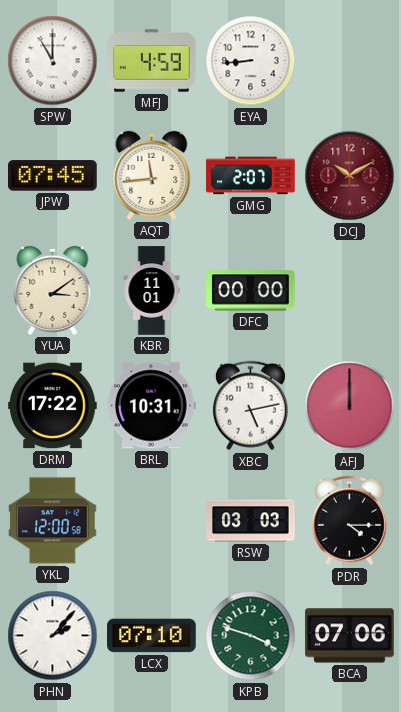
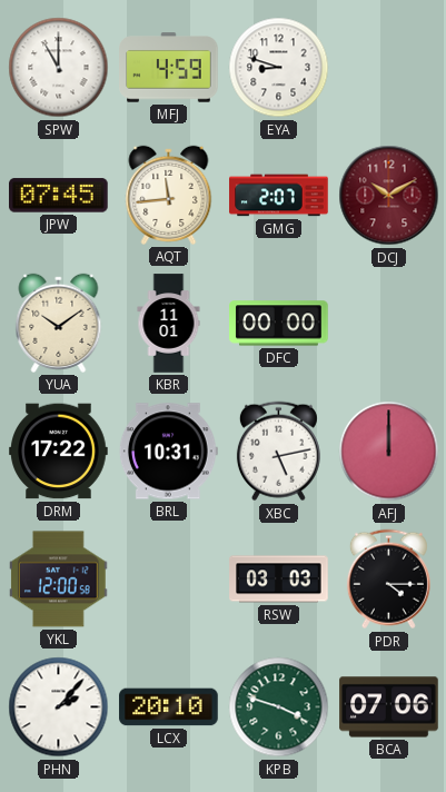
EYA: 8:44 -> 8:48
YUA: 3:09 -> 10:09
LCX: 07:10 -> 20:10
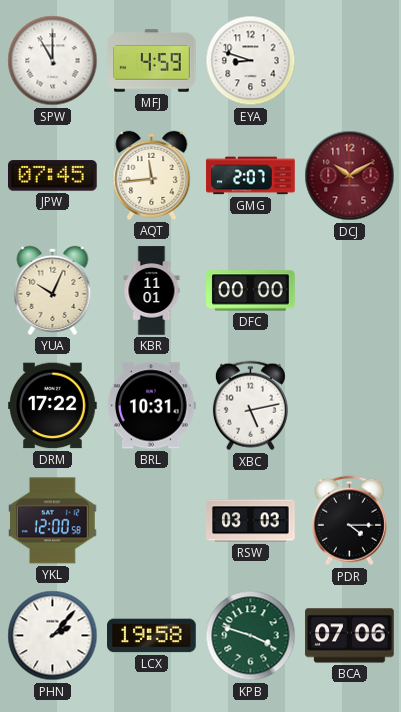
YUA: 10:09 -> 10:04
AFJ: 12:00 -> none
LCX: 20:10 -> 19:58
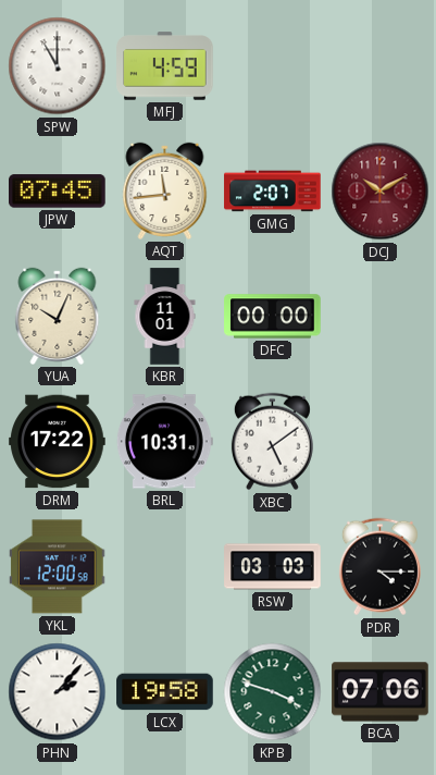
EYA: 8:48 -> none
XBC: 5:13 -> 5:09
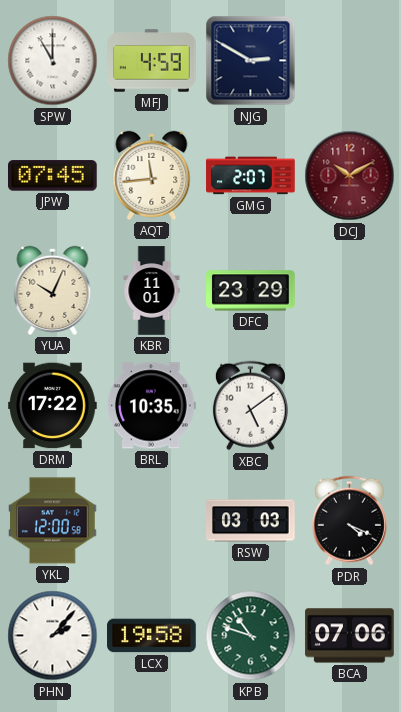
NJG: none -> 2:50
DFC: 00:00 -> 23:29
BRL: 10:31 -> 10:35
PDR: 4:15 -> 4:19
KPB: 3:48 -> 10:48
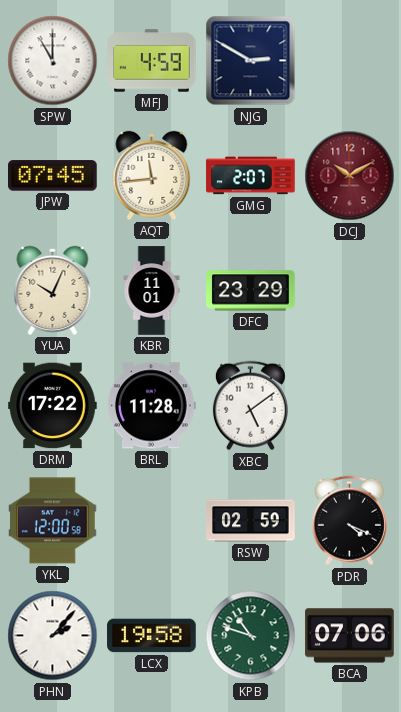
BRL: 10:35 -> 11:28
RSW: 03:03 -> 02:59
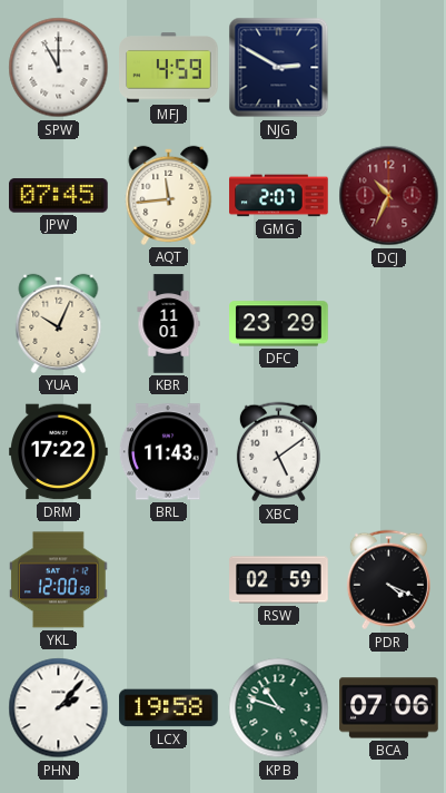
DCJ: 10:10 -> 10:34
BRL: 11:28 -> 11:43
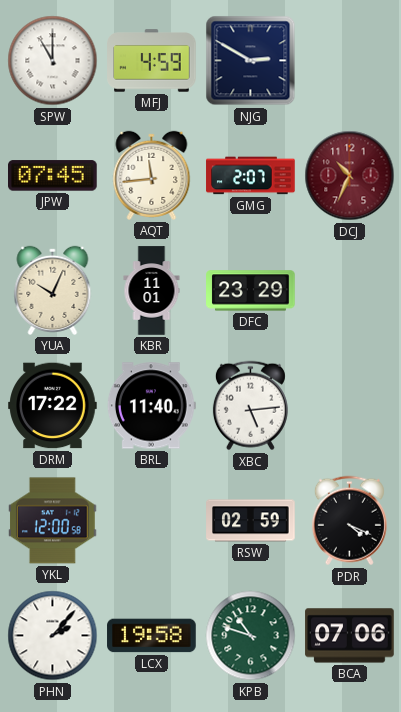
BRL: 11:43 -> 11:40
XBC: 5:09 -> 5:14
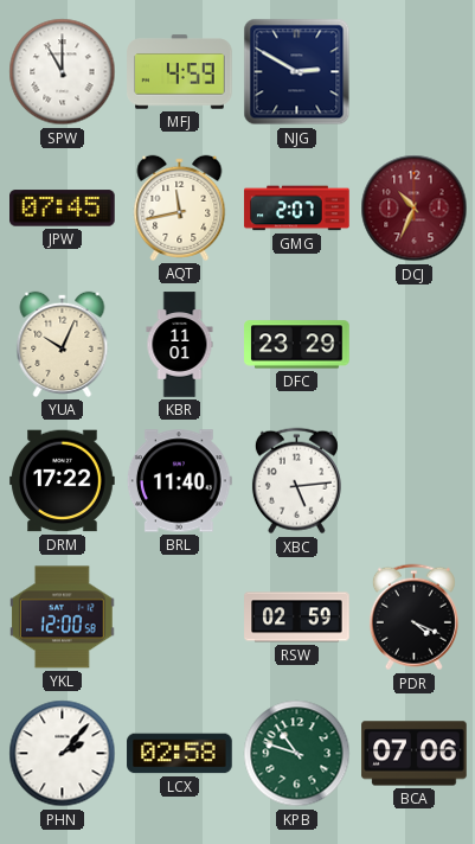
AQT: 11:44 -> 11:43
LCX: 19:58 -> 02:58
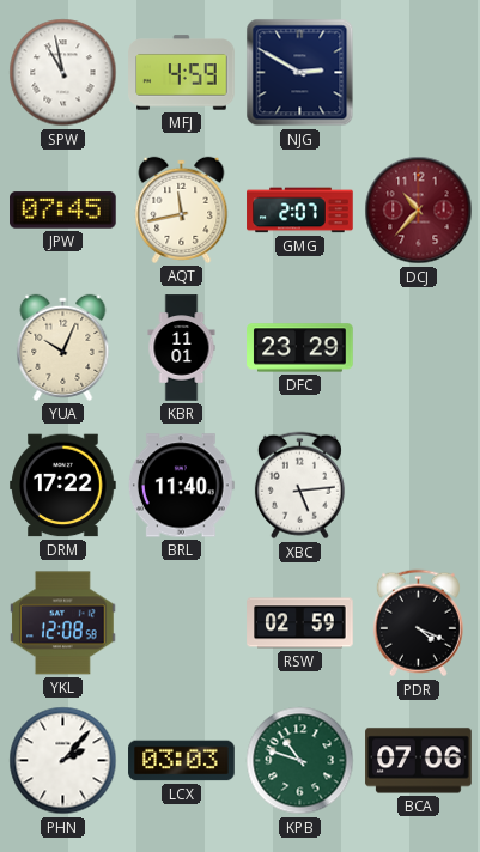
SPW: 11:00 -> 10:58
DCJ: 10:34 -> 10:37
YKL: 12:00 -> 12:08
LCX: 02:58 -> 03:03
